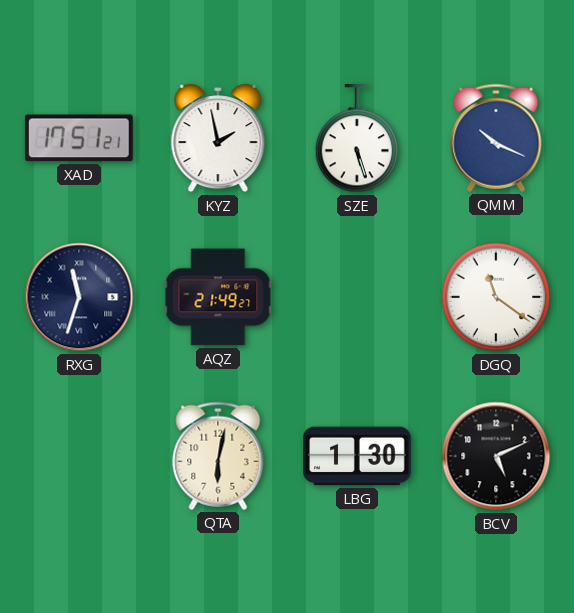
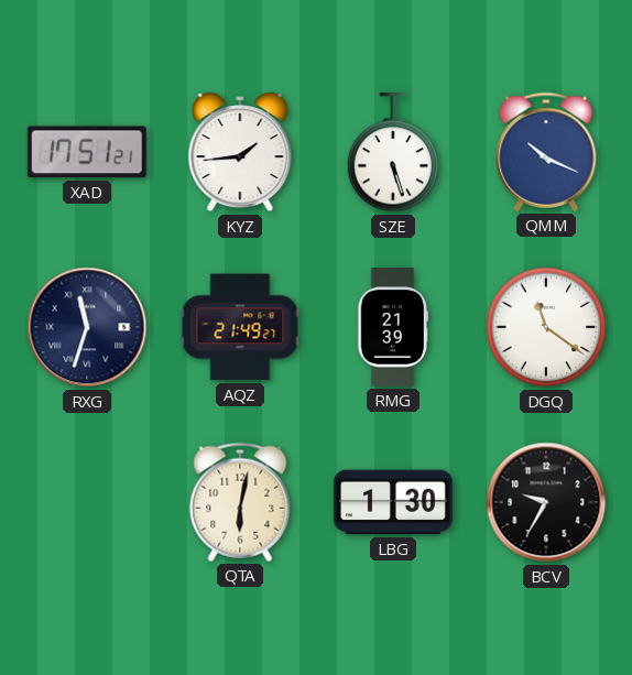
KYZ: 1:58 -> 1:44
RMG: none -> 21:39
BCV: 5:11 -> 9:35
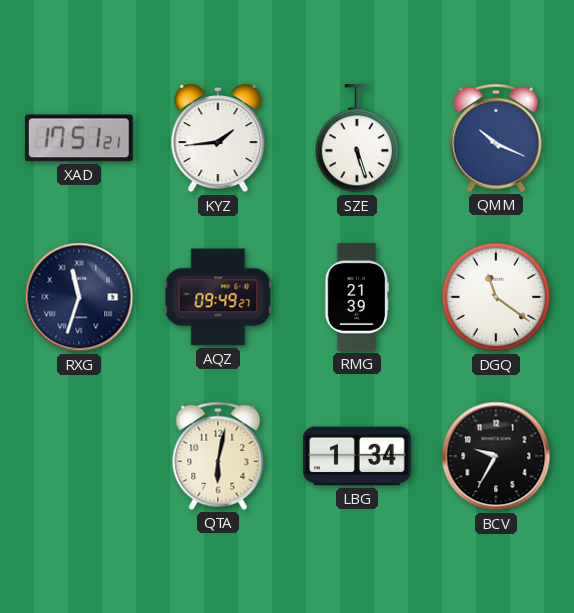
AQZ: 21:49 -> 09:49
LBG: 1:30 -> 1:34
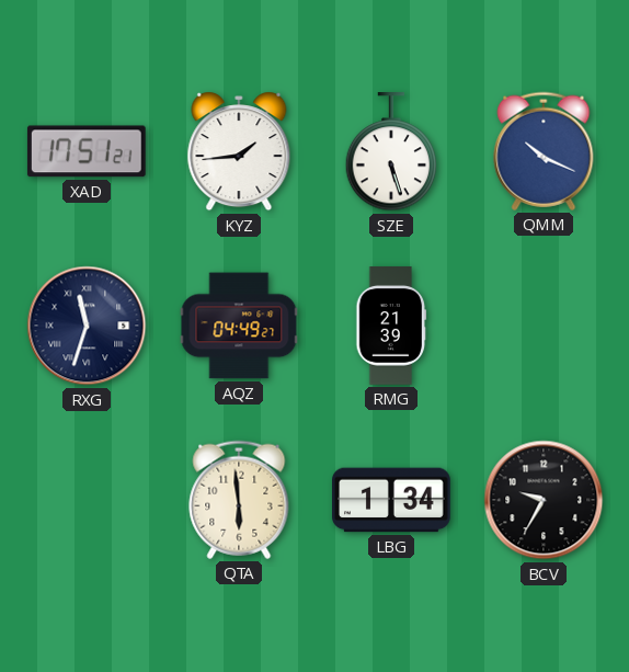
AQZ: 09:49 -> 04:49
DGQ: 11:21 -> none
QTA: 6:02 -> 5:59
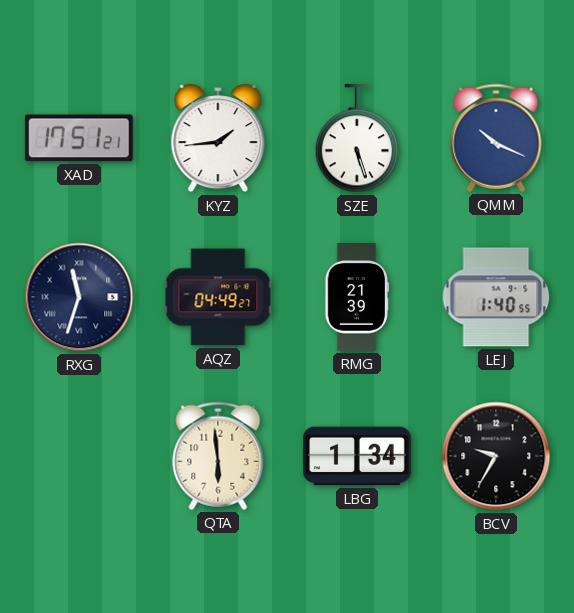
LEJ: none -> 1:40
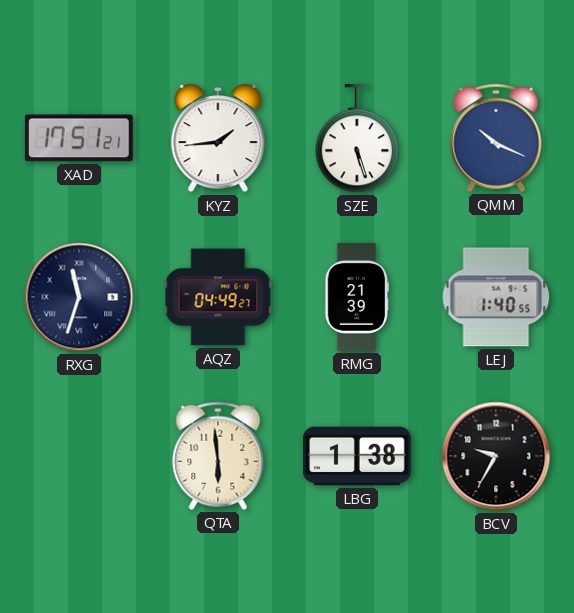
LBG: 1:34 -> 1:38
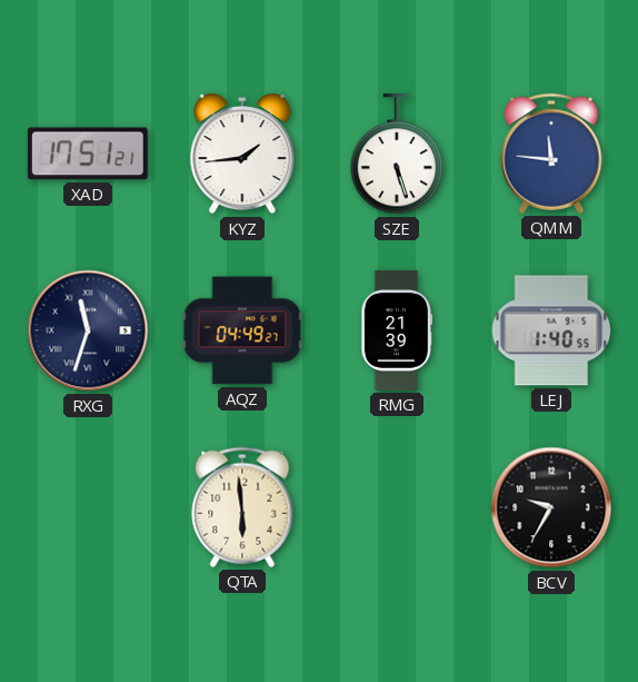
QMM: 10:19 -> 11:46
LBG: 1:38 -> none
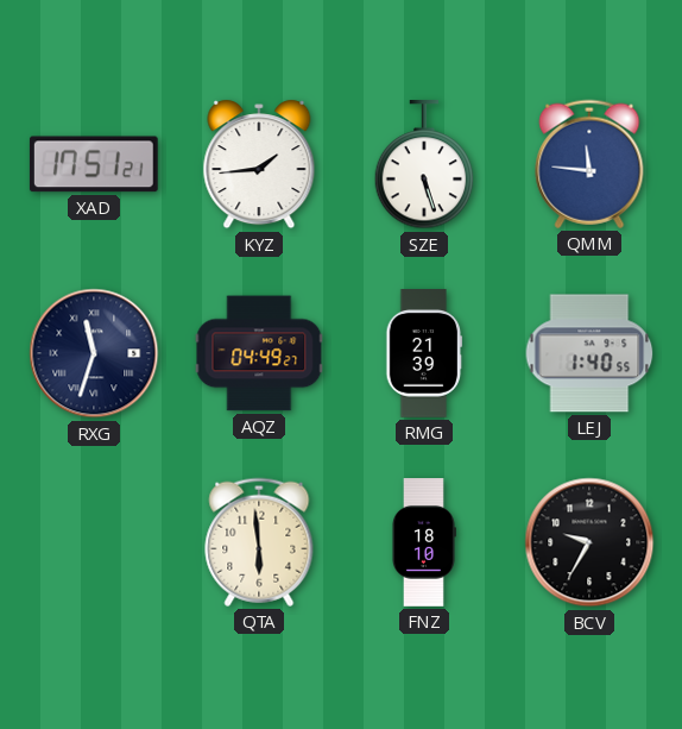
FNZ: none -> 18:10
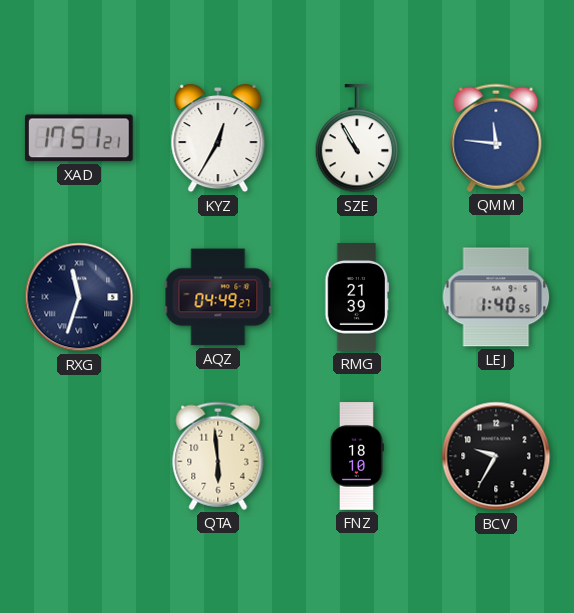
KYZ: 1:44 -> 12:35
SZE: 5:27 -> 10:55
